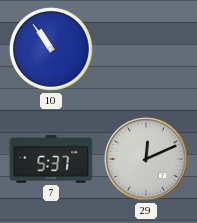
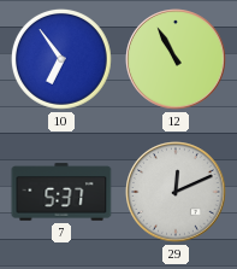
10: 10:54 -> 6:54
12: none -> 10:55
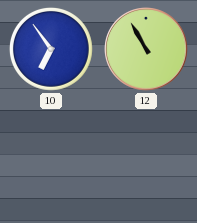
7: 5:37 -> none
29: 12:11 -> none
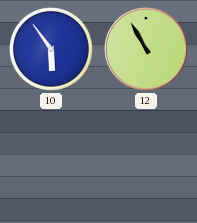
10: 6:54 -> 5:54
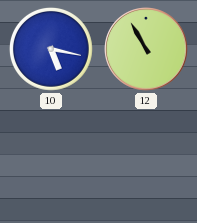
10: 5:54 -> 5:17
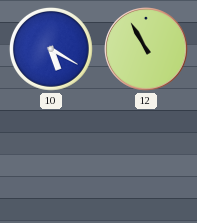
10: 5:17 -> 5:20
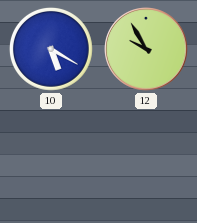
12: 10:55 -> 9:55
